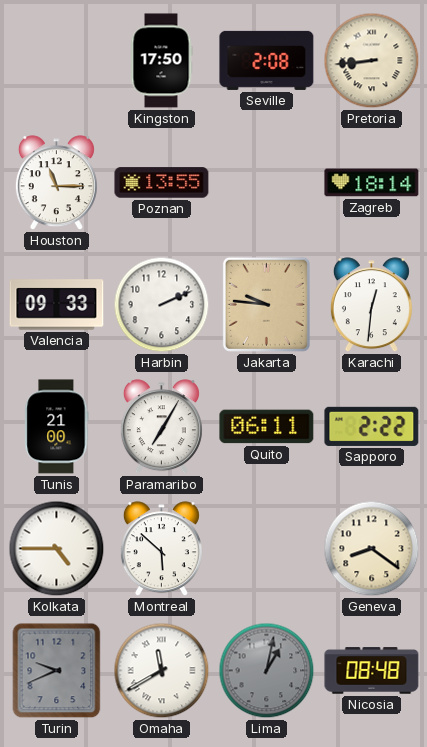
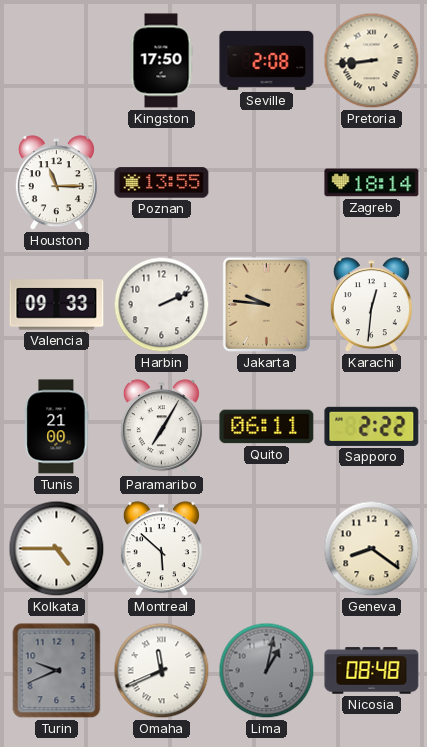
Omaha: 11:40 -> 11:41
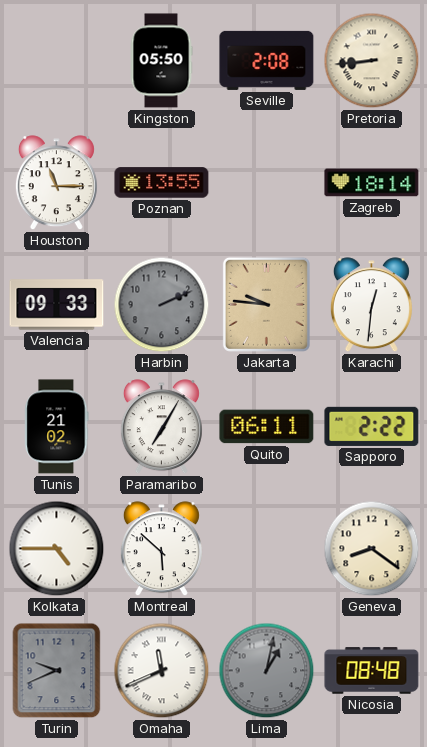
Kingston: 17:50 -> 05:50
Harbin dial: white -> grey
Tunis: 21:00 -> 21:02
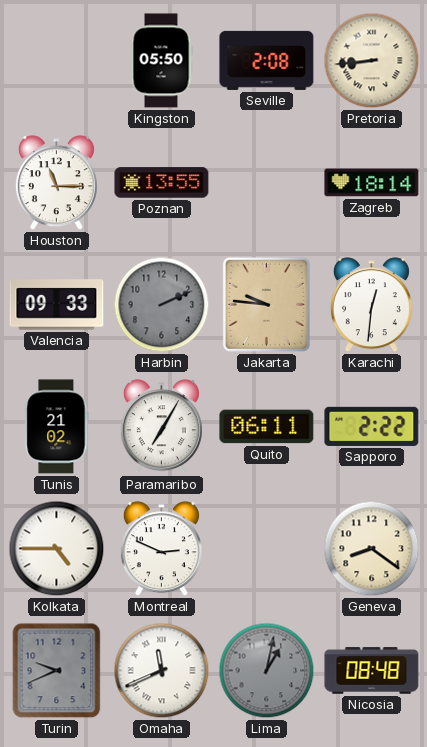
Montreal: 5:52 -> 2:49
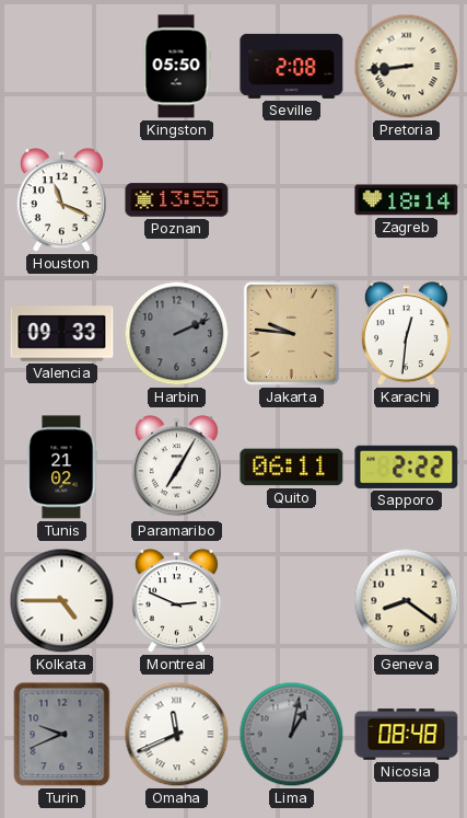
Houston: 11:15 -> 11:19
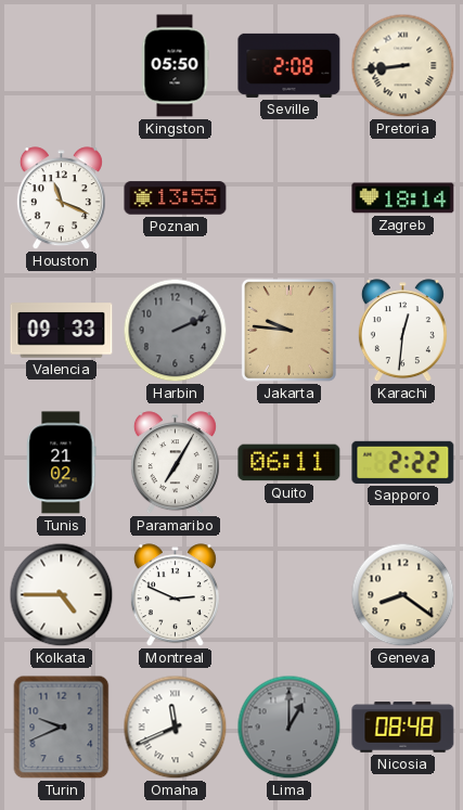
Lima: 1:02 -> 1:00
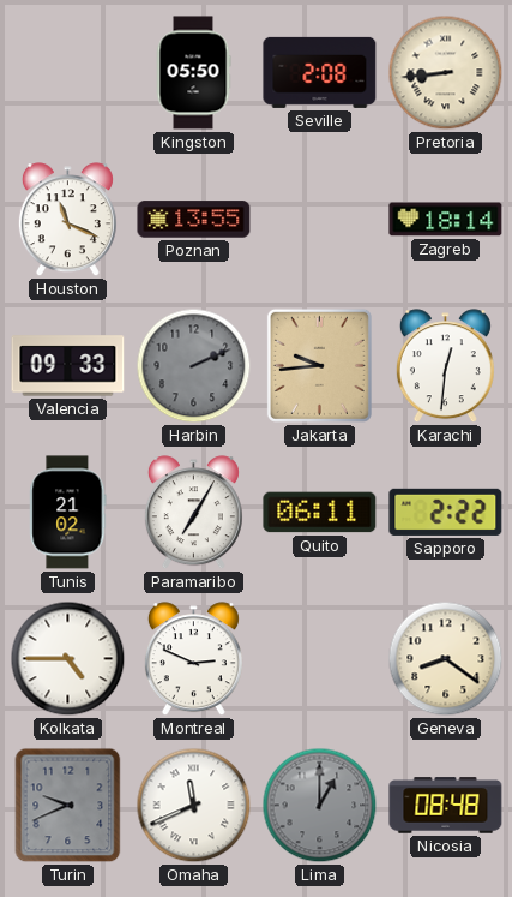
Jakarta: 9:46 -> 9:44
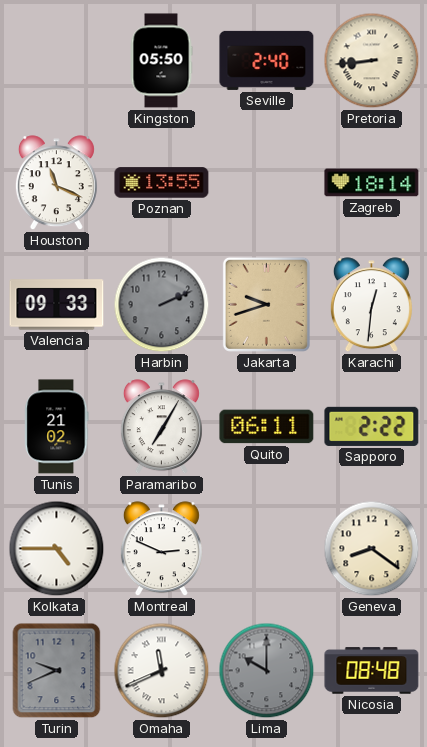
Seville: 2:08 -> 2:40
Jakarta: 9:44 -> 9:42
Lima: 1:00 -> 10:00
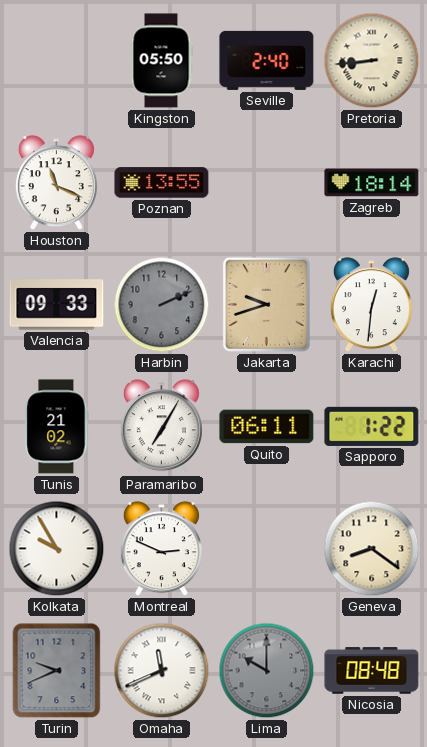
Sapporo: 2:22 -> 1:22
Kolkata: 4:45 -> 9:55
